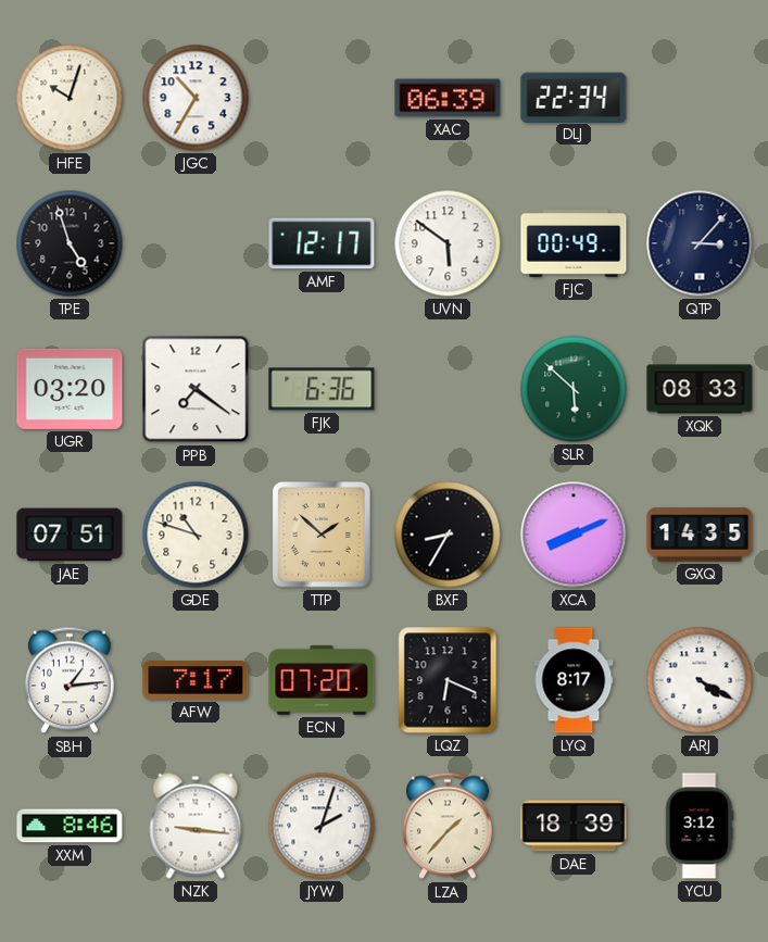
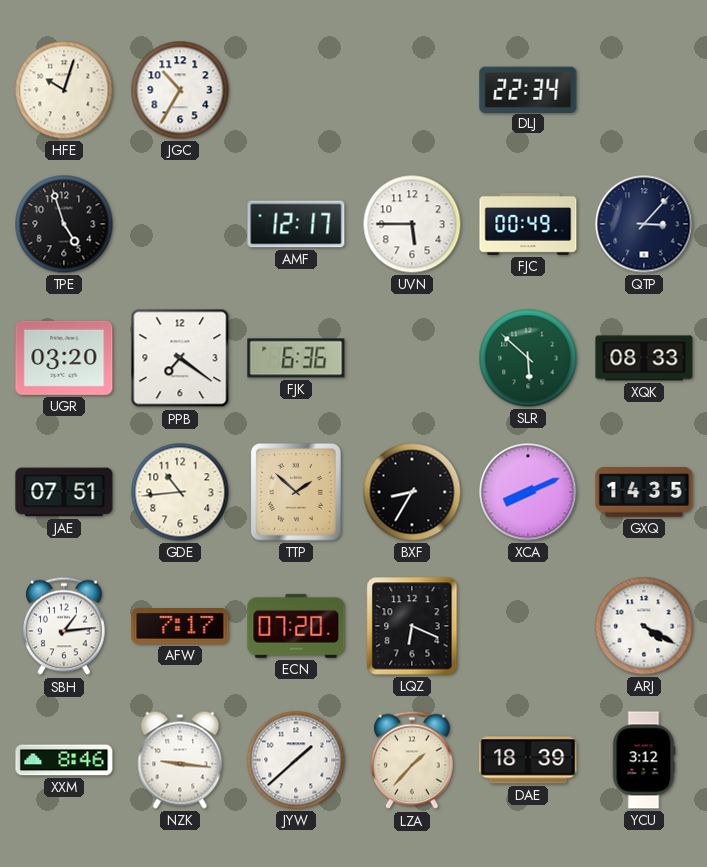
XAC: 06:39 -> none
UVN: 5:51 -> 5:45
GDE: 10:48 -> 10:44
LYQ: 8:17 -> none
JYW: 2:03 -> 1:38
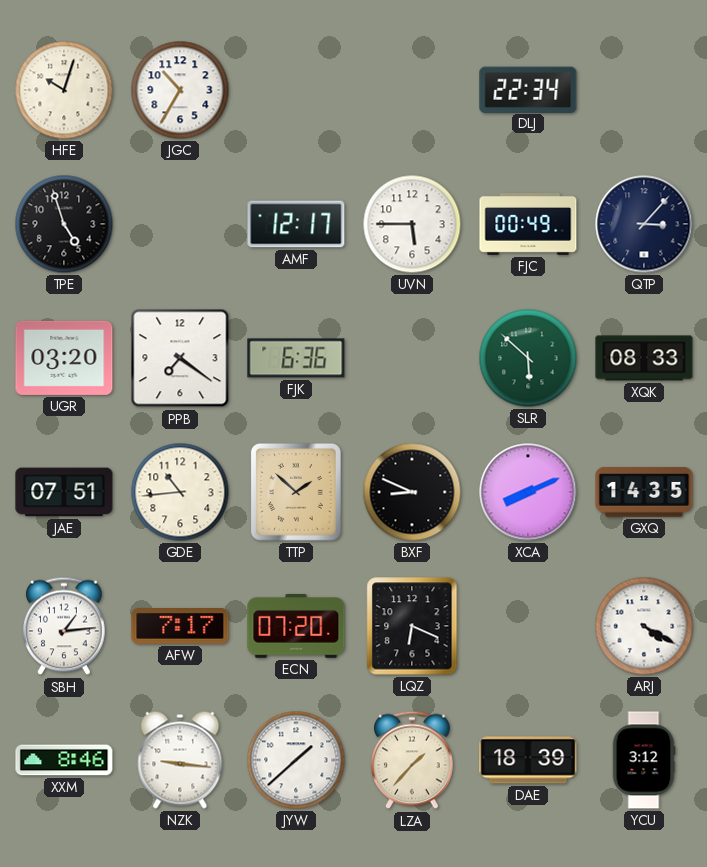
BXF: 8:35 -> 8:49
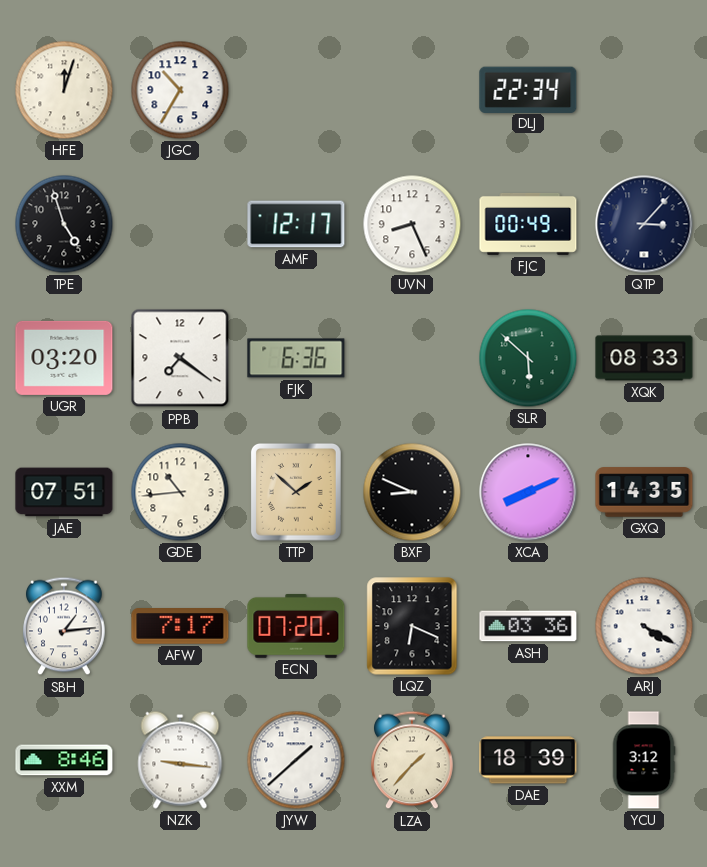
HFE: 10:03 -> 12:03
UVN: 5:45 -> 8:26
ASH: none -> 03:36
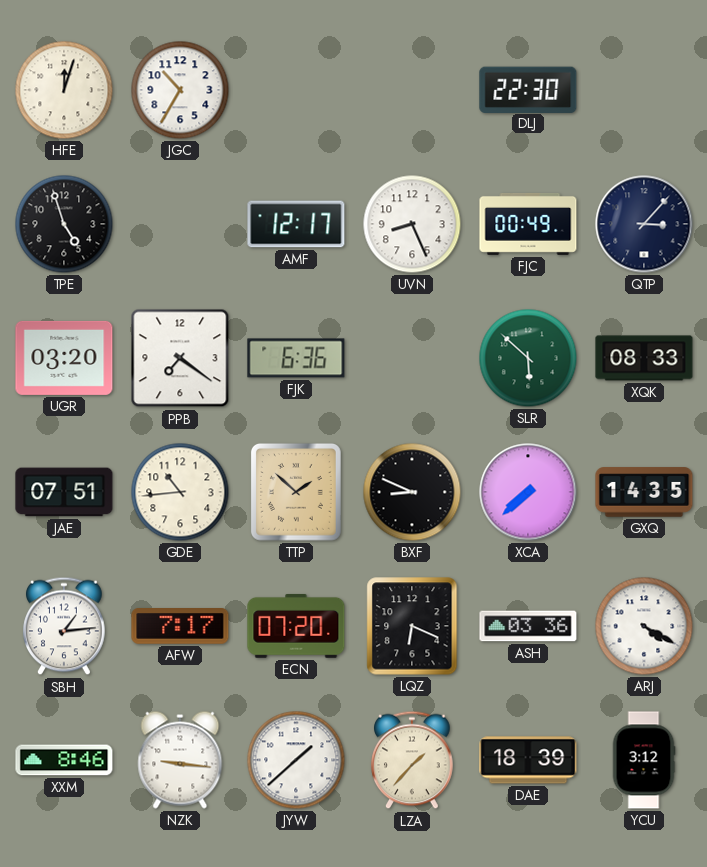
DLJ: 22:34 -> 22:30
XCA: 8:11 -> 7:38
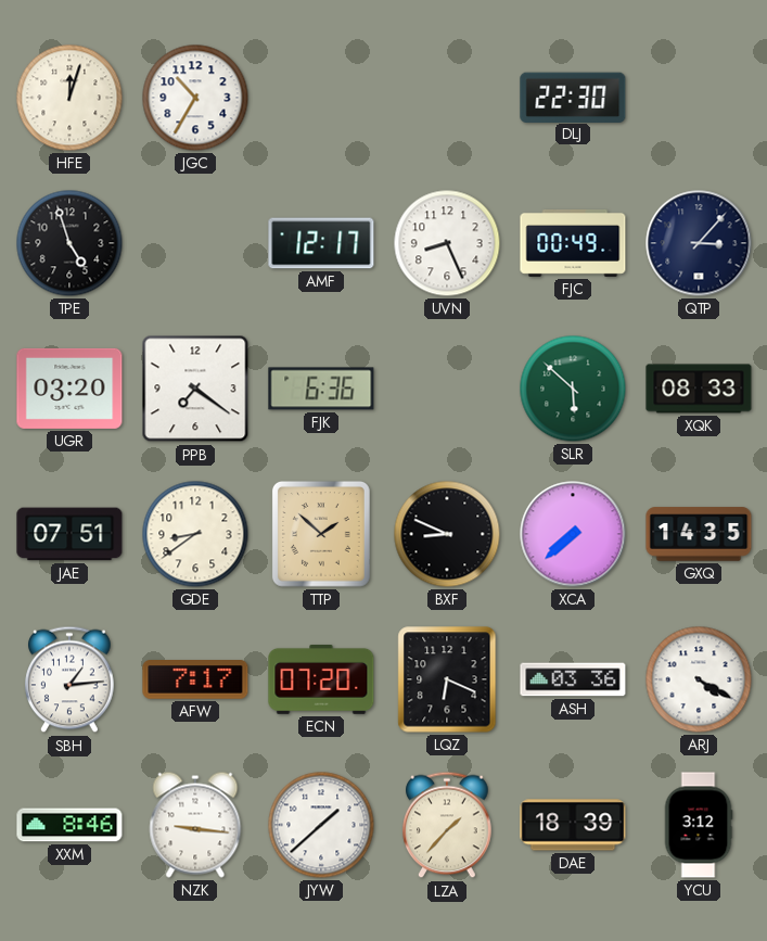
GDE: 10:44 -> 8:39
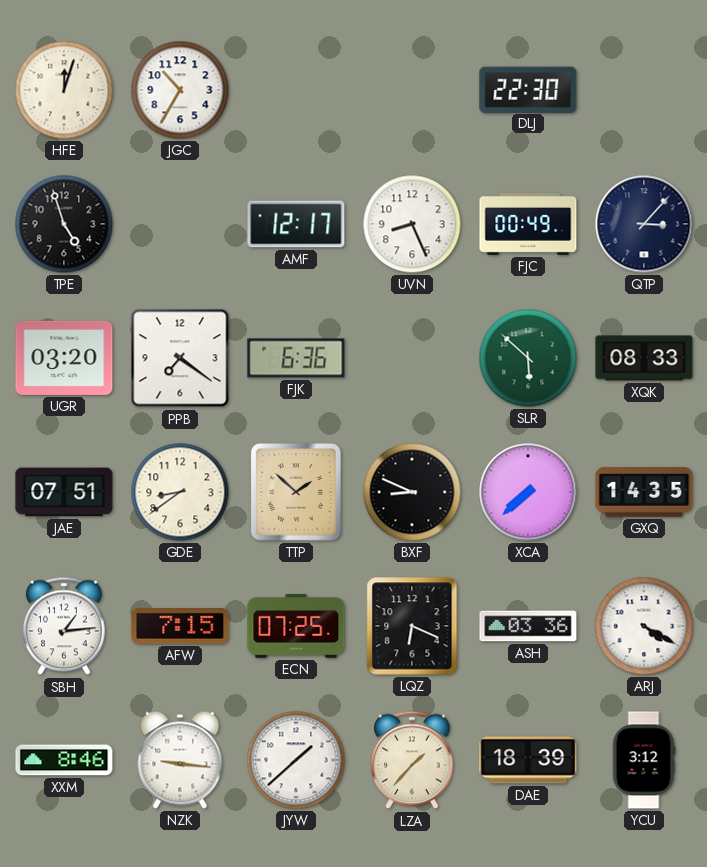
AFW: 7:17 -> 7:15
ECN: 07:20 -> 07:25
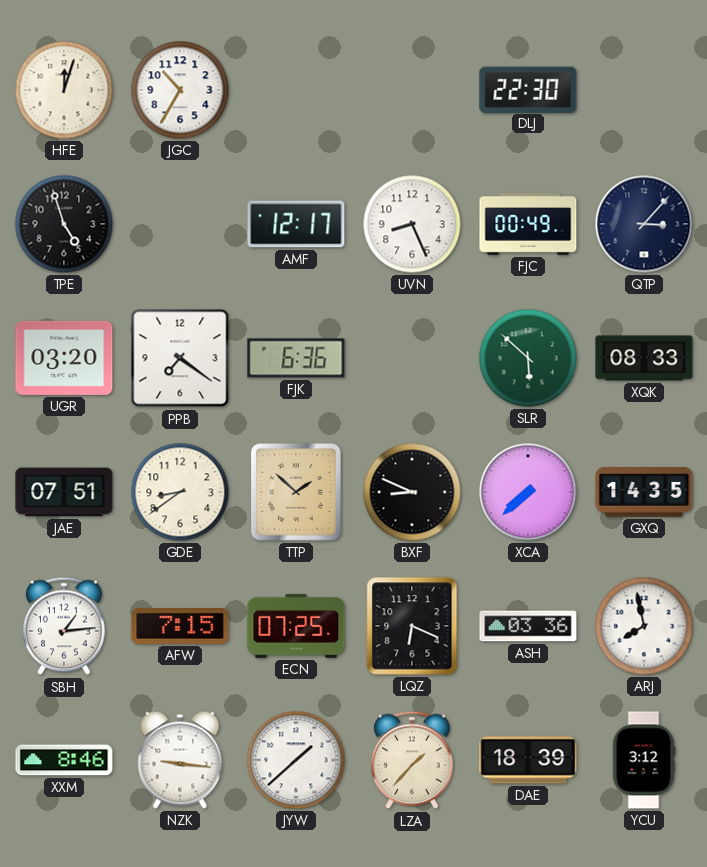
ARJ: 4:20 -> 7:58
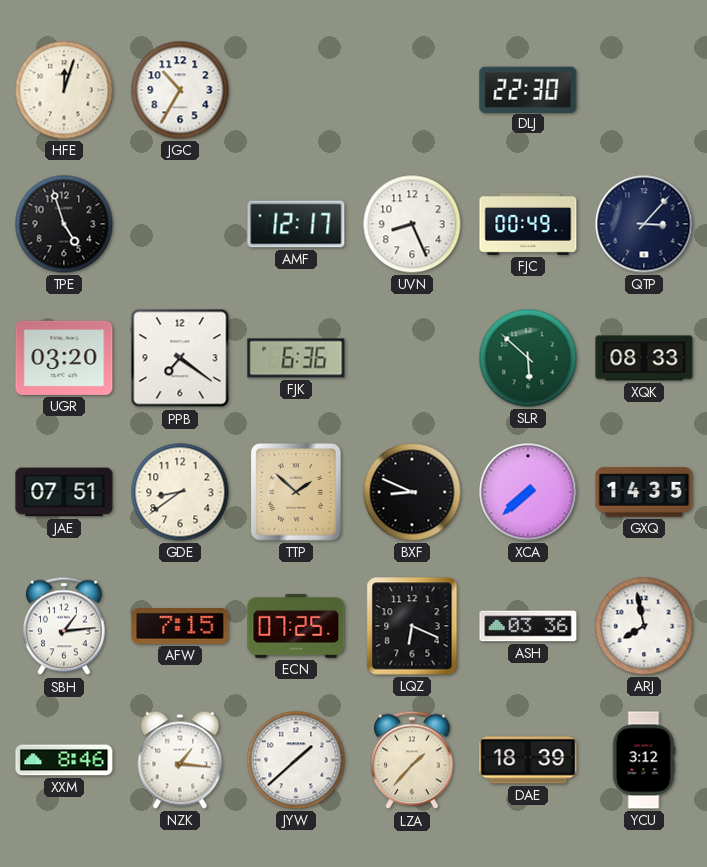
NZK: 9:16 -> 1:16
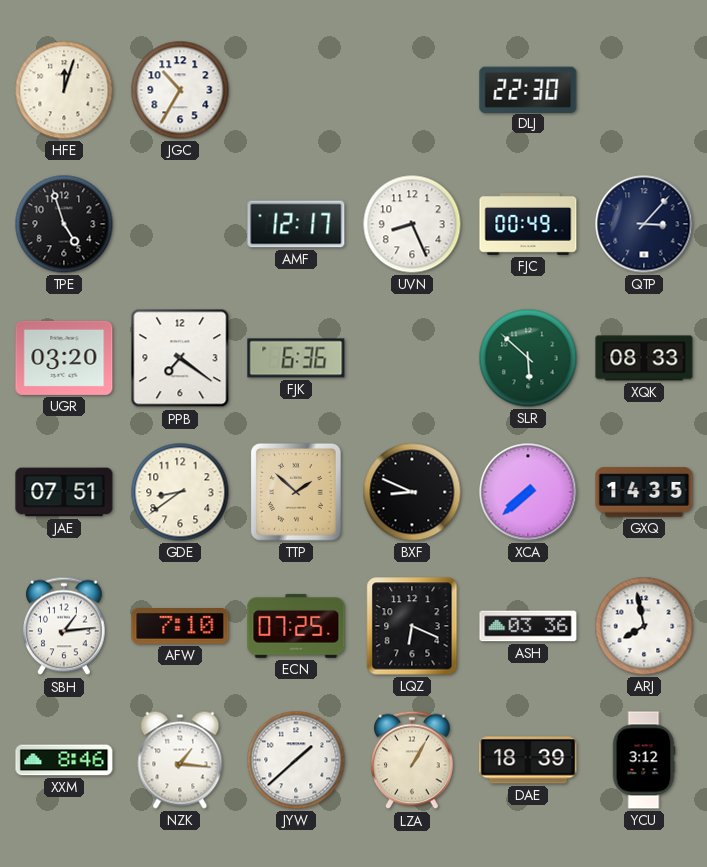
AFW: 7:15 -> 7:10
LZA: 1:37 -> 1:05
